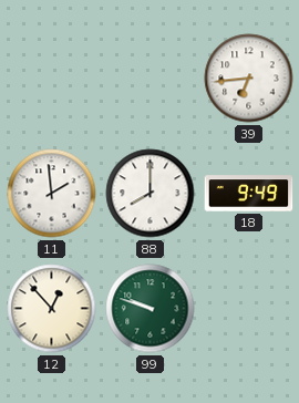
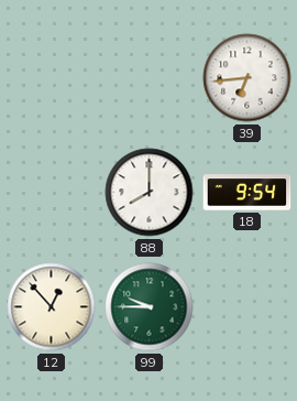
11: 1:59 -> none
18: 9:49 -> 9:54
99: 9:48 -> 9:45
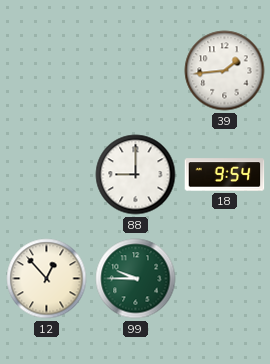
39: 6:44 -> 1:44
88: 8:00 -> 9:00
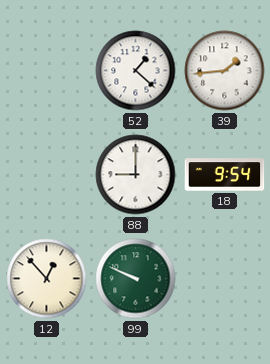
52: none -> 1:22
99: 9:45 -> 9:49
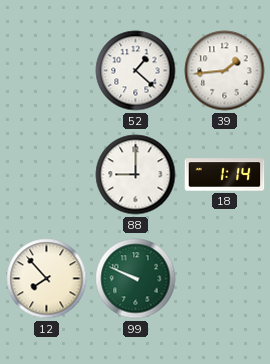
18: 9:54 -> 1:14
12: 12:53 -> 7:53
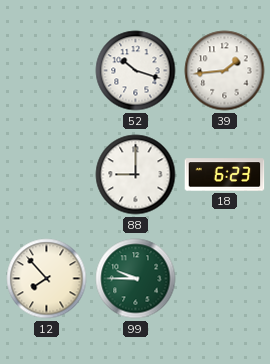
52: 1:22 -> 10:18
18: 1:14 -> 6:23
99: 9:49 -> 9:45
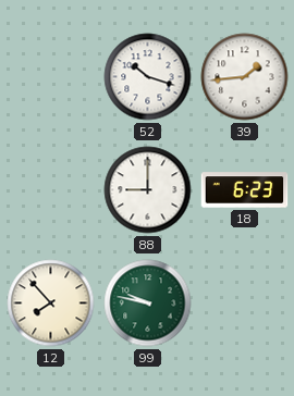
99: 9:45 -> 9:47
